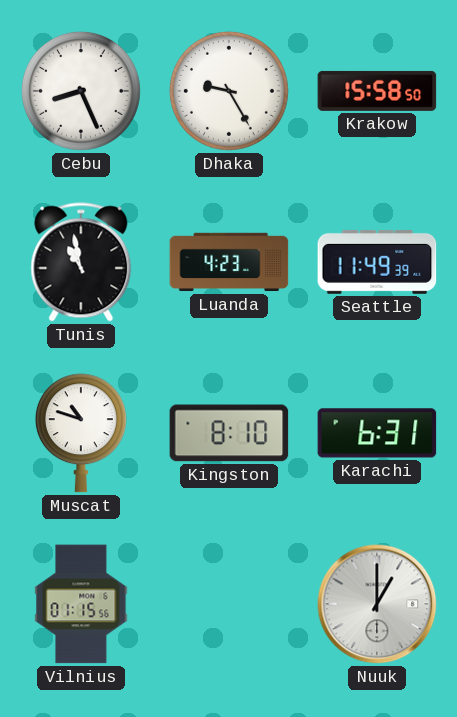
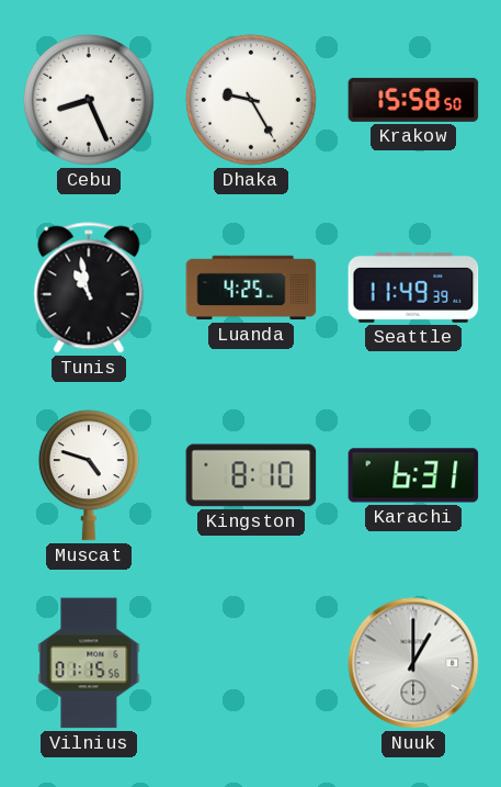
Luanda: 4:23 -> 4:25
Muscat: 10:48 -> 4:48
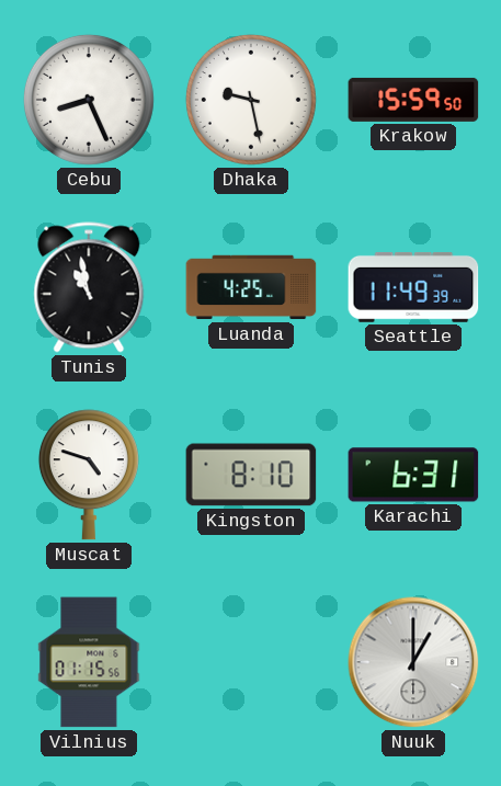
Dhaka: 9:25 -> 9:28
Krakow: 15:58 -> 15:59
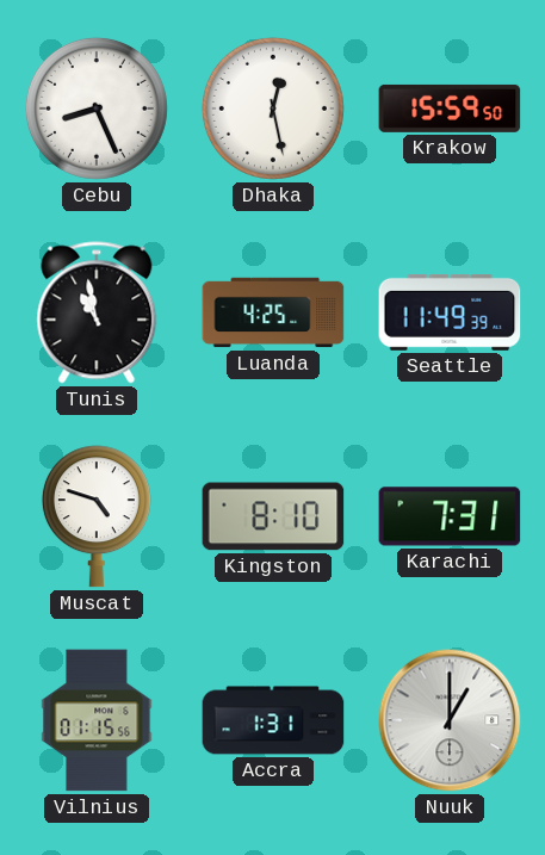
Dhaka: 9:28 -> 12:28
Karachi: 6:31 -> 7:31
Accra: none -> 1:31
